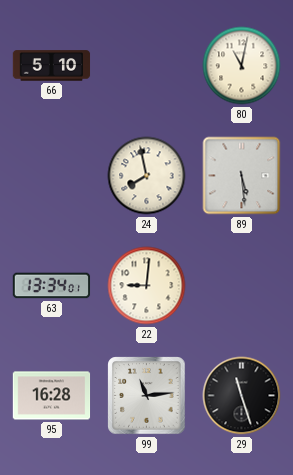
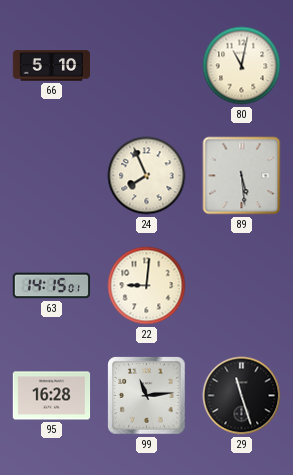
24: 7:58 -> 7:56
63: 13:34 -> 14:15
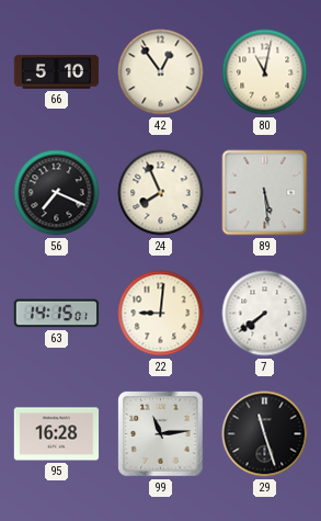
42: none -> 12:54
56: none -> 7:19
7: none -> 7:39
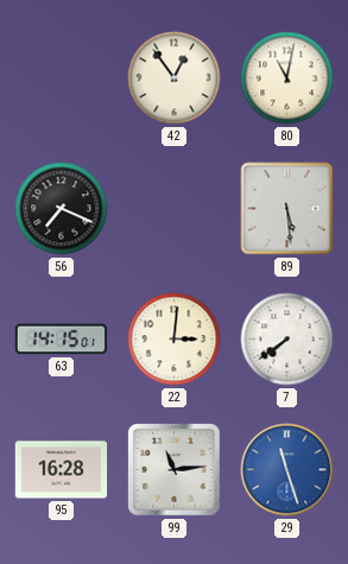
66: 5:10 -> none
24: 7:56 -> none
22: 9:01 -> 3:01
29 dial: black -> blue
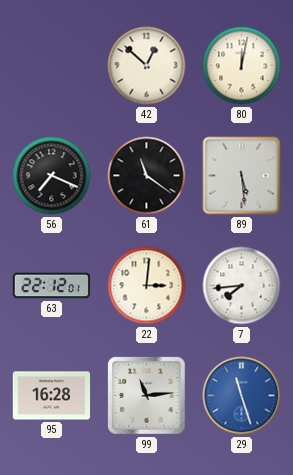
42: 12:54 -> 12:52
80: 11:02 -> 12:02
61: none -> 11:21
63: 14:15 -> 22:12
7: 7:39 -> 7:44
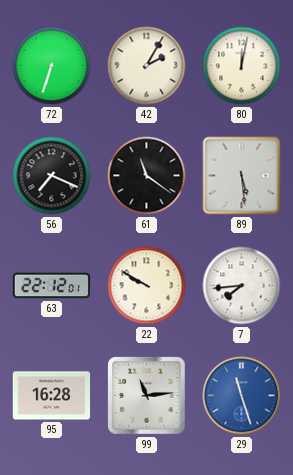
72: none -> 6:33
42: 12:52 -> 2:05
22: 3:01 -> 9:50
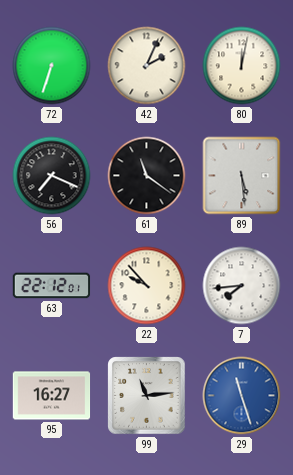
42: 2:05 -> 2:04
22: 9:50 -> 9:53
95: 16:28 -> 16:27
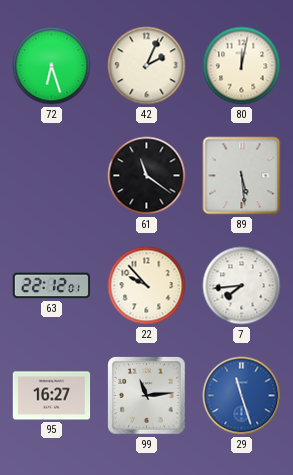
72: 6:33 -> 6:27
56: 7:19 -> none
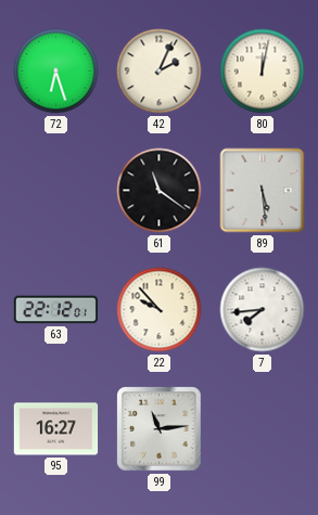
29: 11:27 -> none
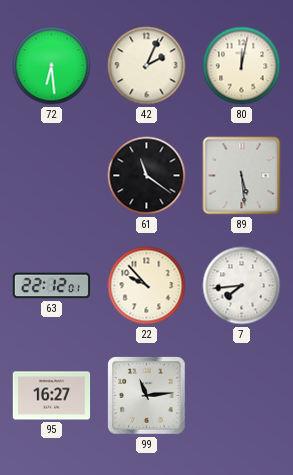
72: 6:27 -> 6:29
